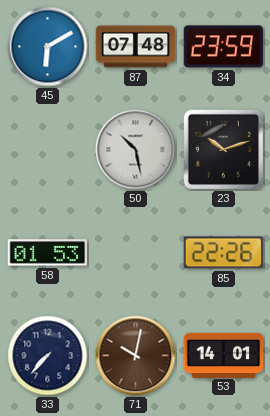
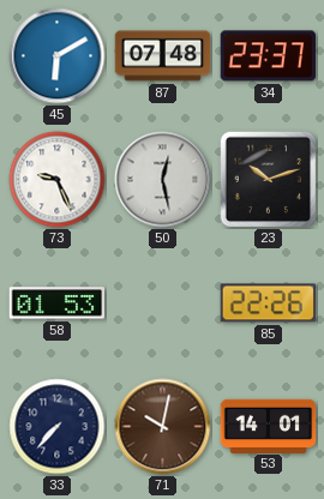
34: 23:59 -> 23:37
73: none -> 9:26
50: 10:28 -> 12:28
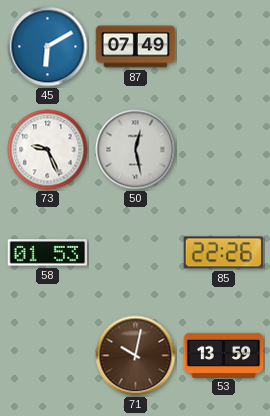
87: 07:48 -> 07:49
34: 23:37 -> none
23: 10:12 -> none
33: 7:37 -> none
53: 14:01 -> 13:59
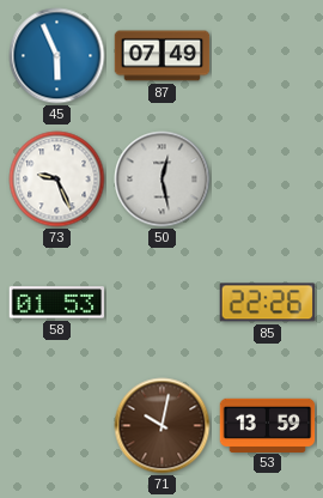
45: 6:10 -> 5:56
